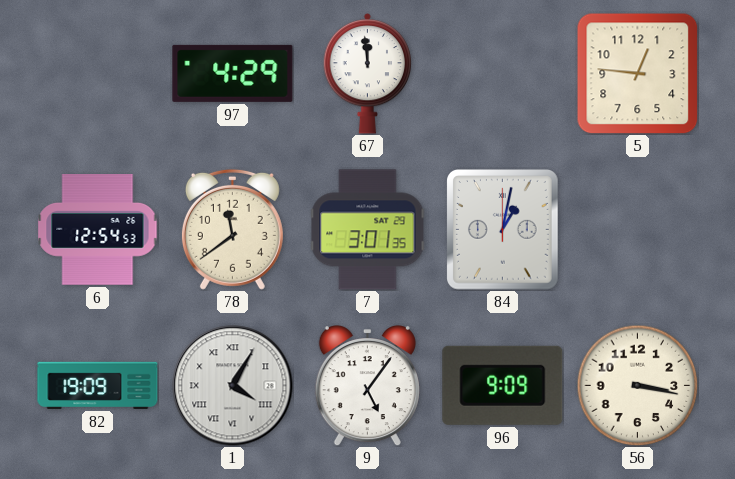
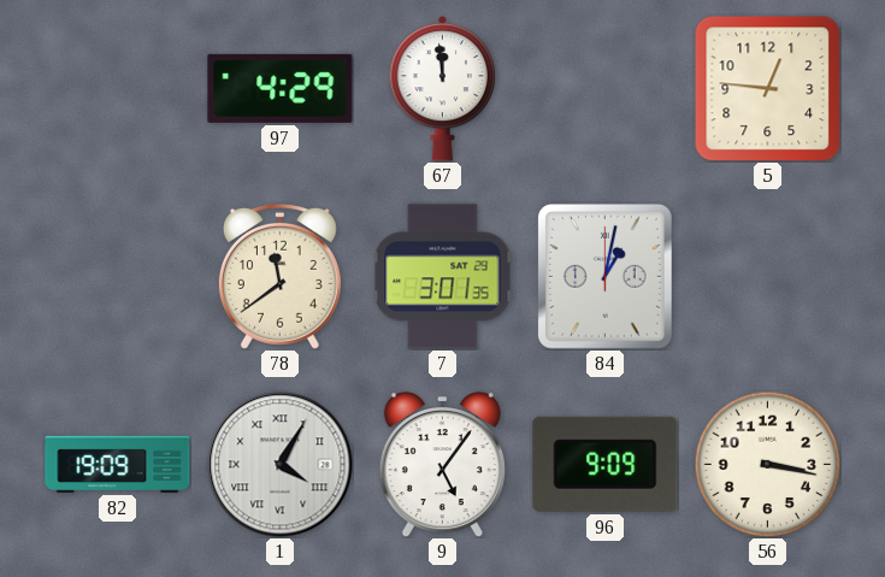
6: 12:54 -> none
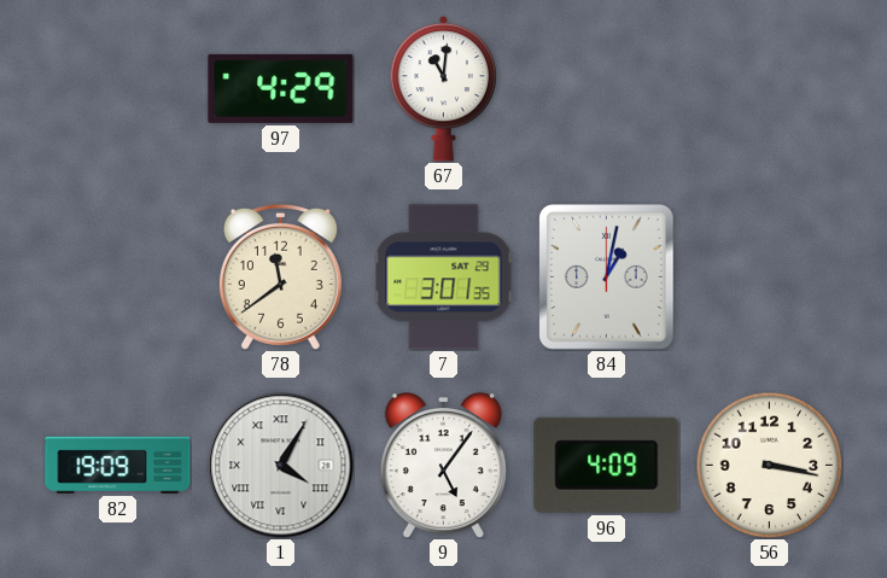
67: 11:59 -> 11:01
5: 12:46 -> none
96: 9:09 -> 4:09
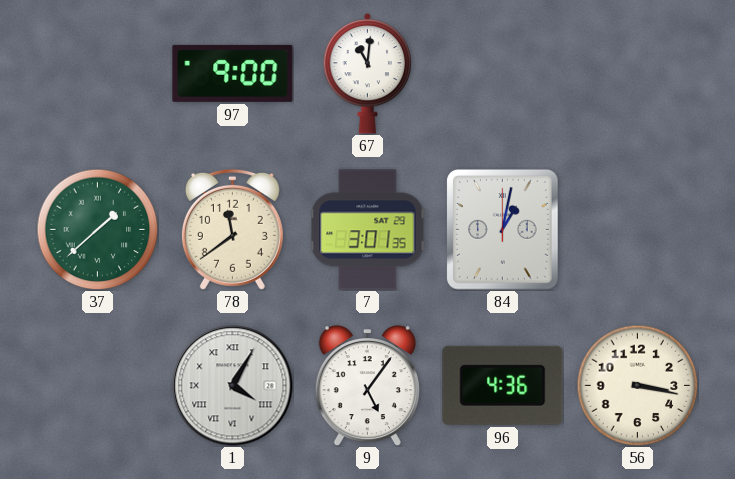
97: 4:29 -> 9:00
37: none -> 1:38
82: 19:09 -> none
96: 4:09 -> 4:36
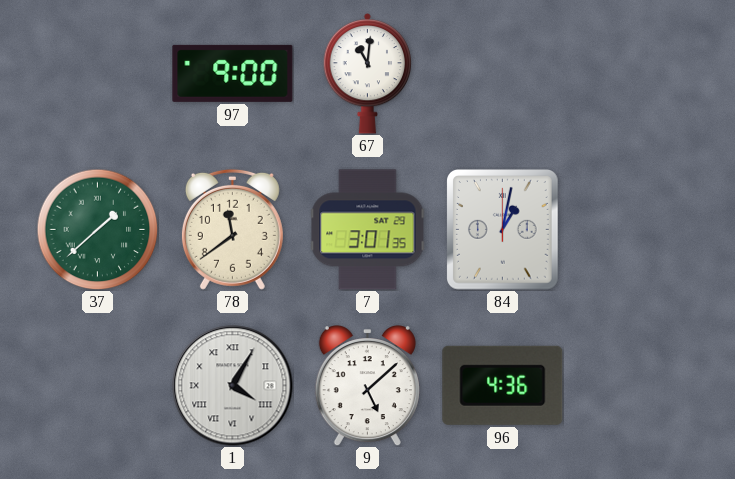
9: 5:06 -> 5:08
56: 3:17 -> none
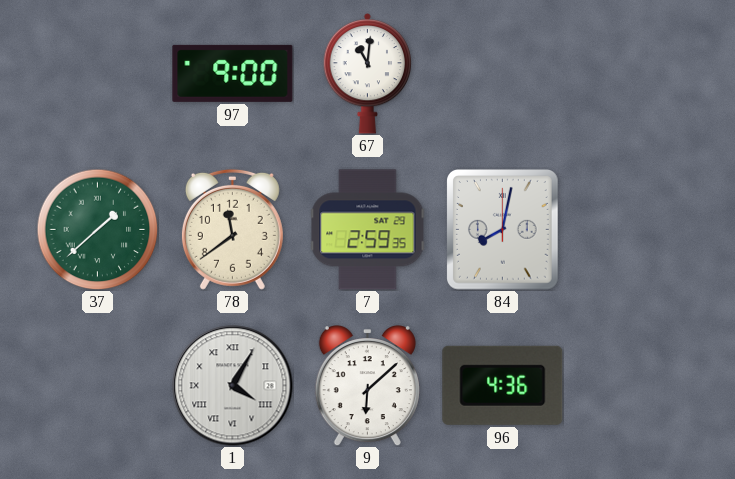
7: 3:01 -> 2:59
84: 1:02 -> 8:02
9: 5:08 -> 6:08
